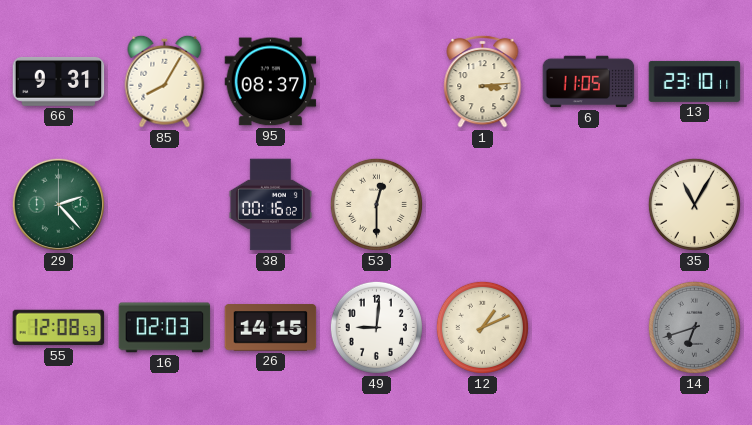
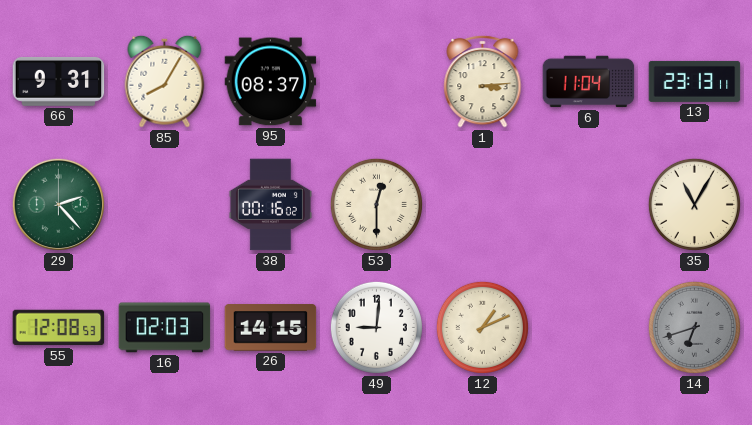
6: 11:05 -> 11:04
13: 23:10 -> 23:13
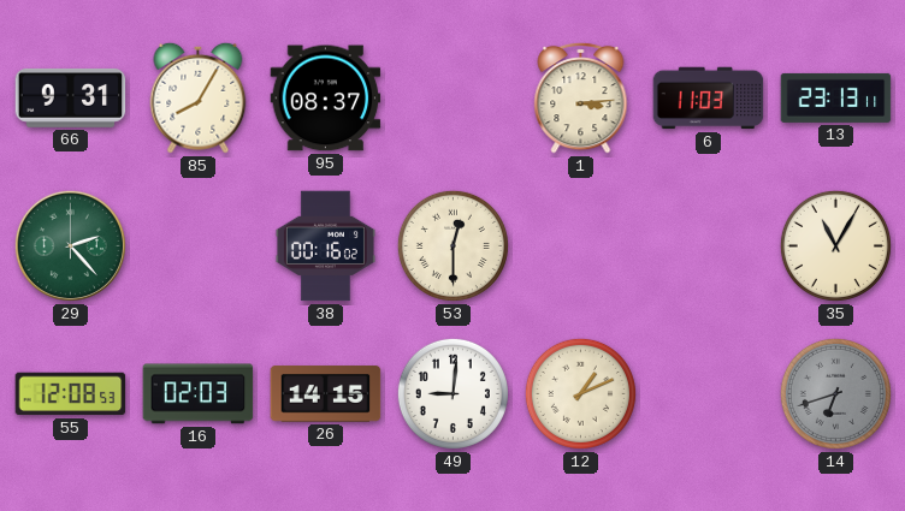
6: 11:04 -> 11:03
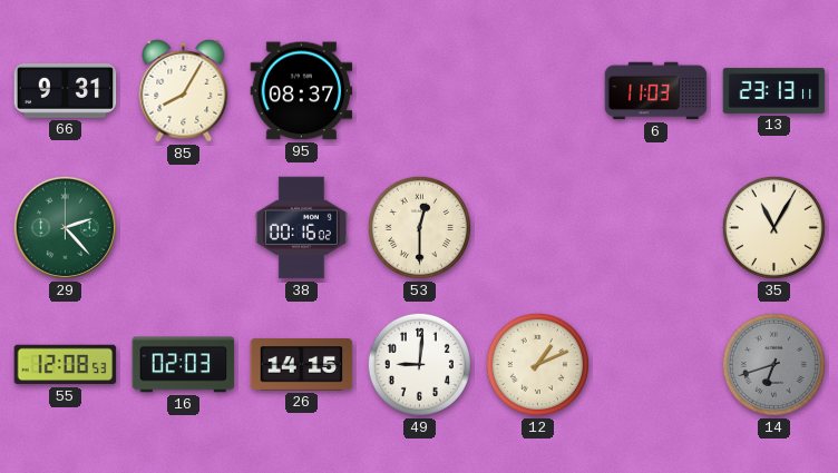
1: 3:14 -> none
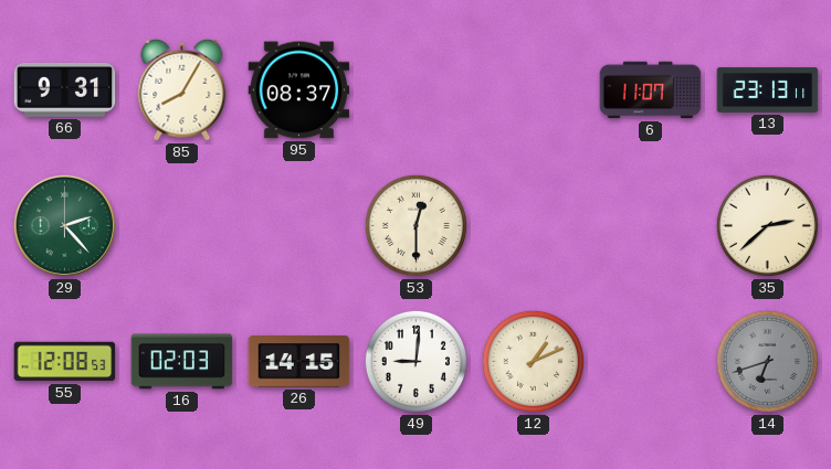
6: 11:03 -> 11:07
38: 00:16 -> none
35: 11:05 -> 2:38
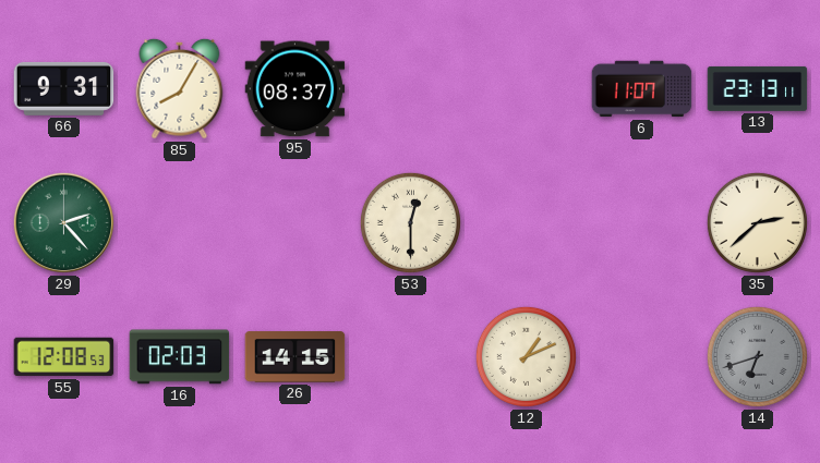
49: 9:01 -> none
